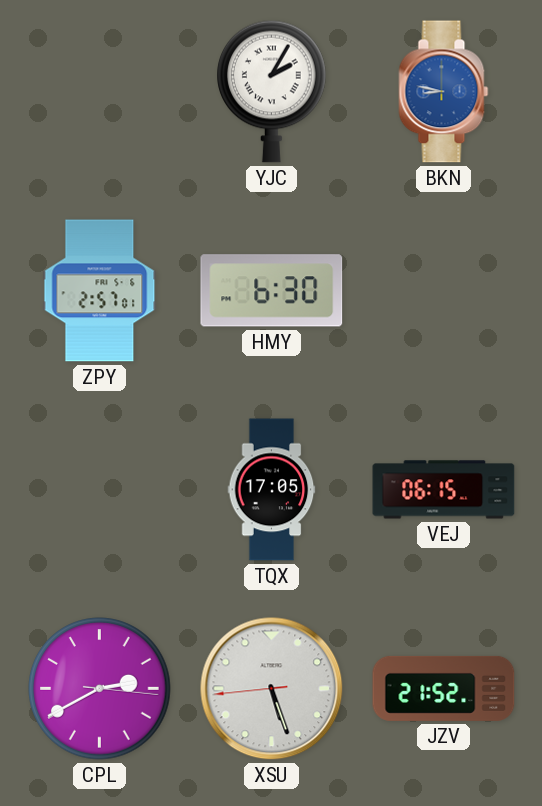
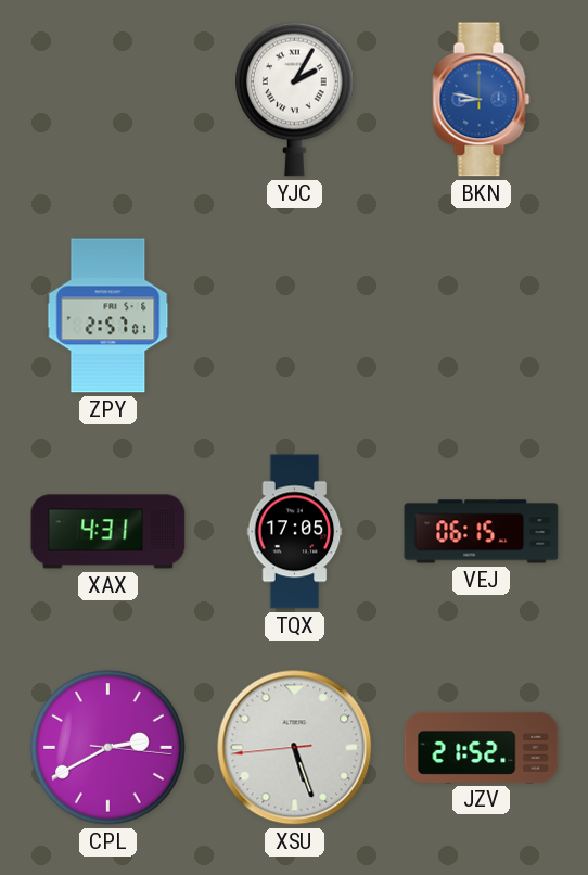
HMY: 6:30 -> none
XAX: none -> 4:31
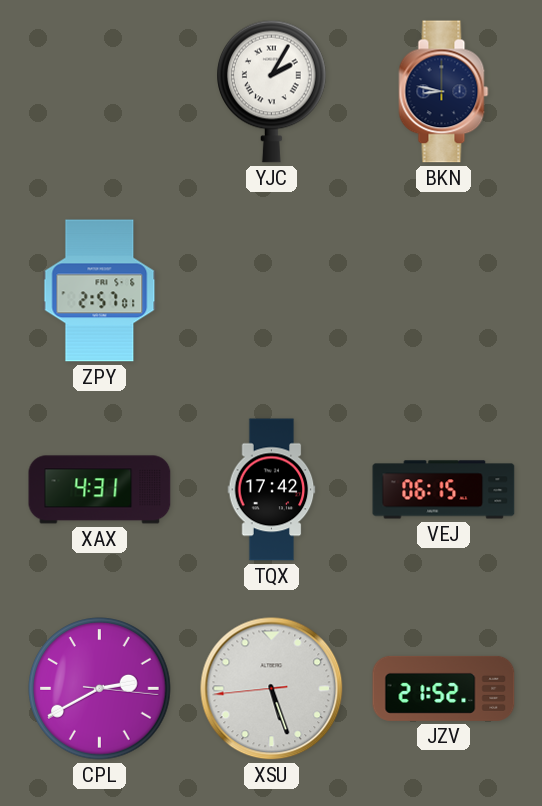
BKN dial: blue -> navy
TQX: 17:05 -> 17:42
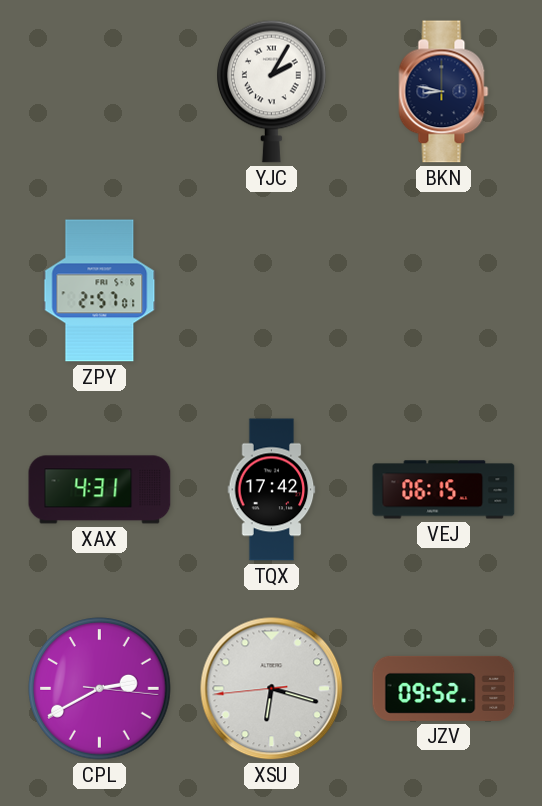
XSU: 5:26 -> 6:17
JZV: 21:52 -> 09:52
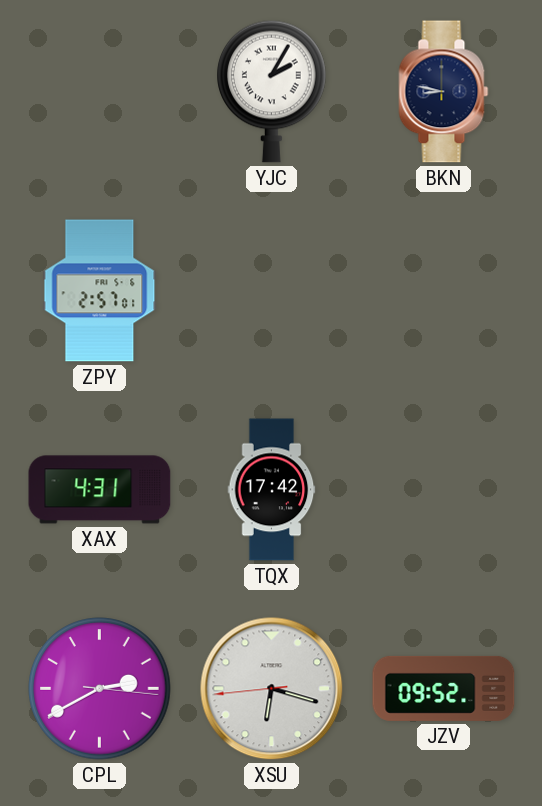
VEJ: 06:15 -> none
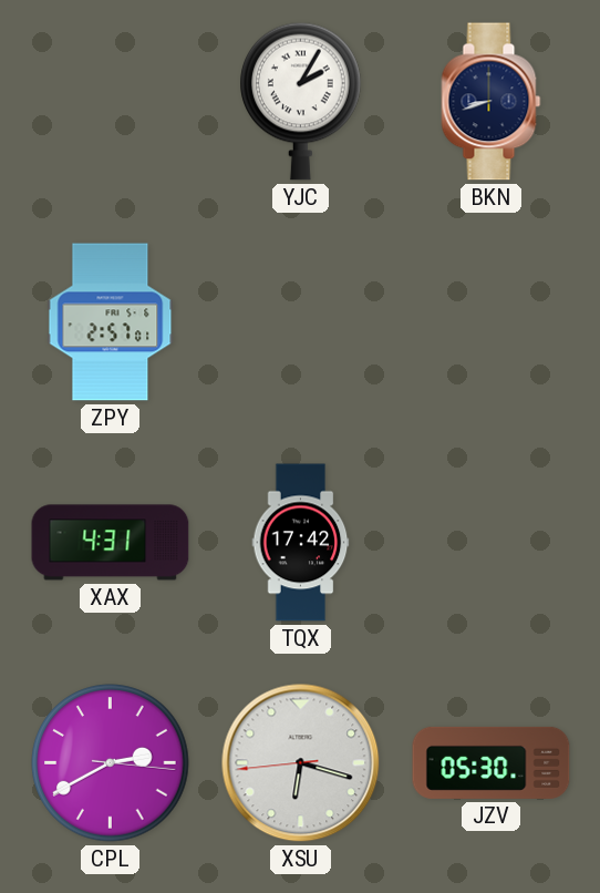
BKN: 8:47 -> 8:42
JZV: 09:52 -> 05:30
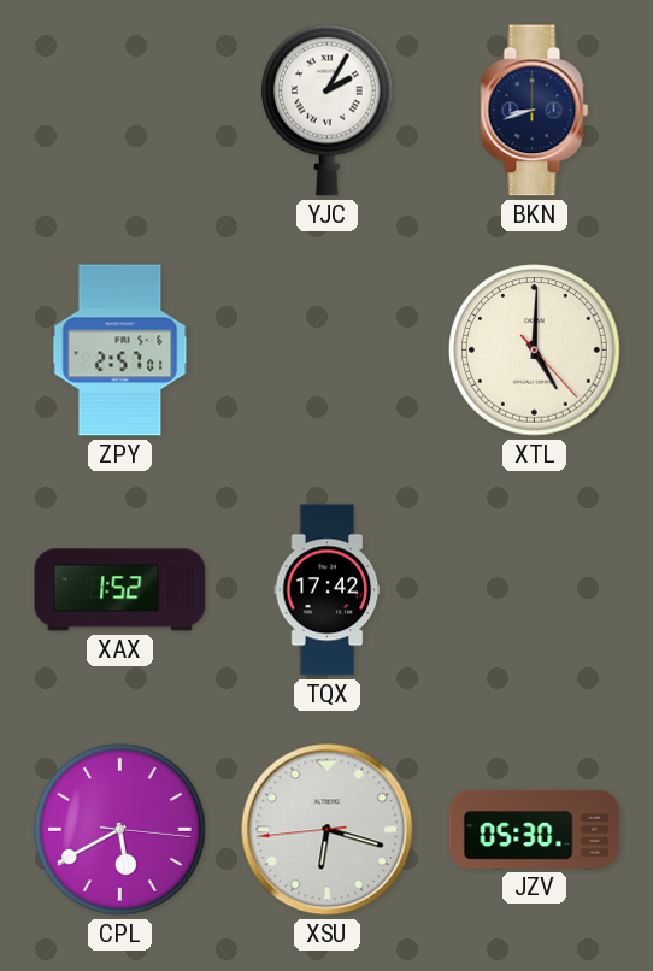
XTL: none -> 5:00
XAX: 4:31 -> 1:52
CPL: 2:40 -> 5:40
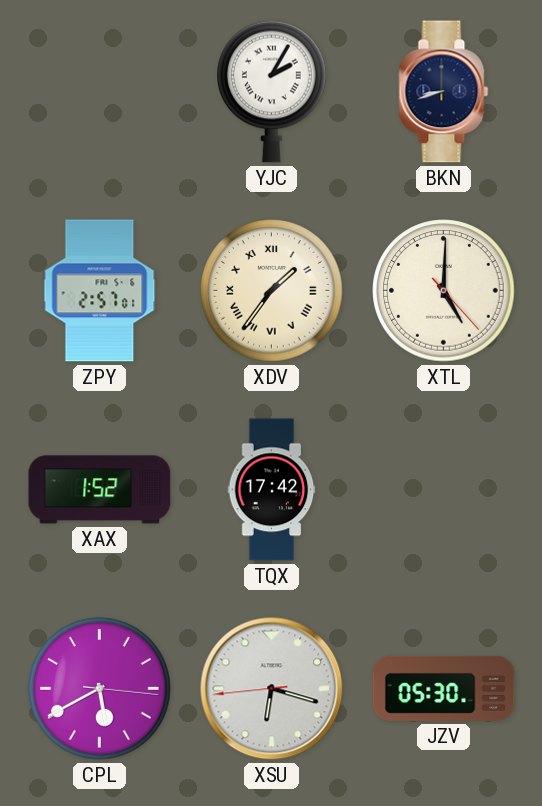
XDV: none -> 1:36
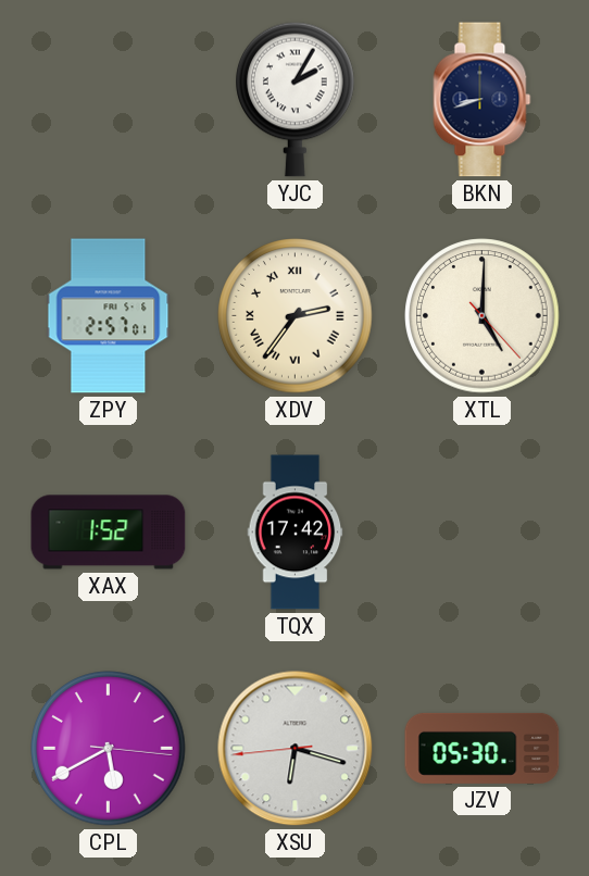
XDV: 1:36 -> 2:36
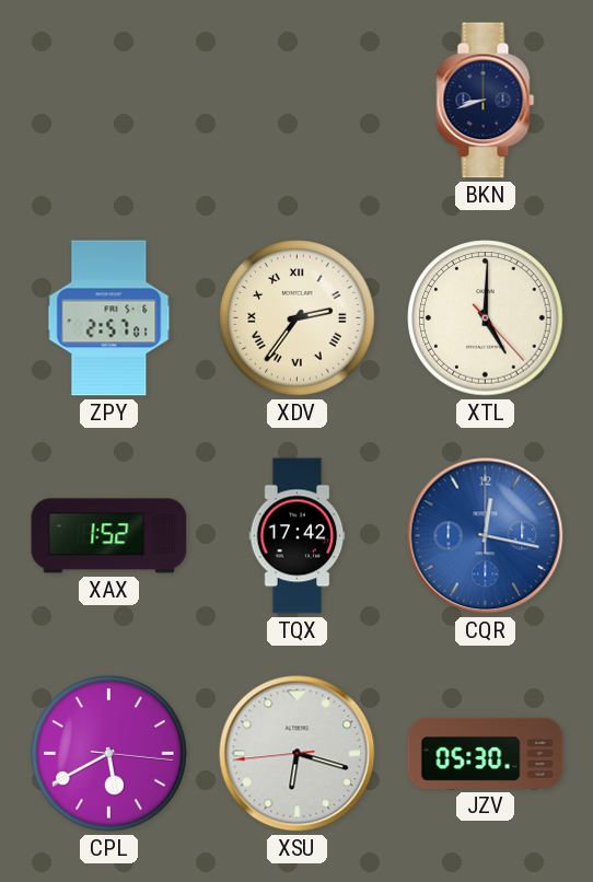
YJC: 2:05 -> none
CQR: none -> 12:17
